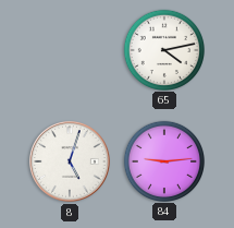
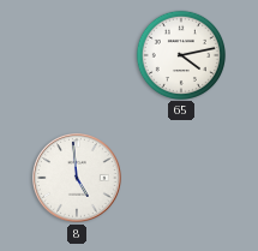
8: 5:03 -> 4:59
84: 9:14 -> none
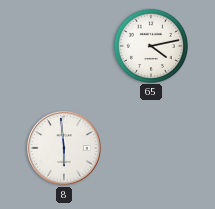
8: 4:59 -> 5:59
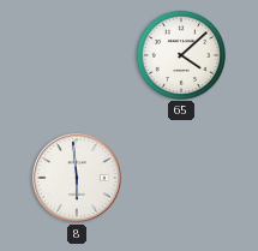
65: 4:13 -> 4:08
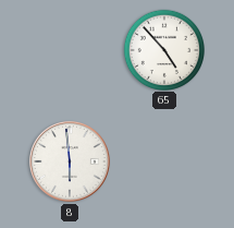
65: 4:08 -> 4:53
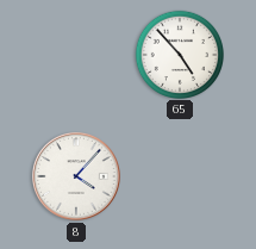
8: 5:59 -> 4:07
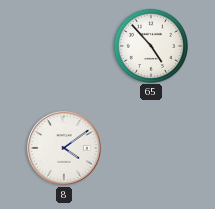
8: 4:07 -> 4:09
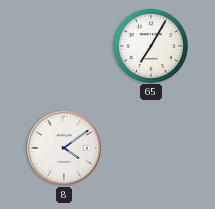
65: 4:53 -> 7:05
